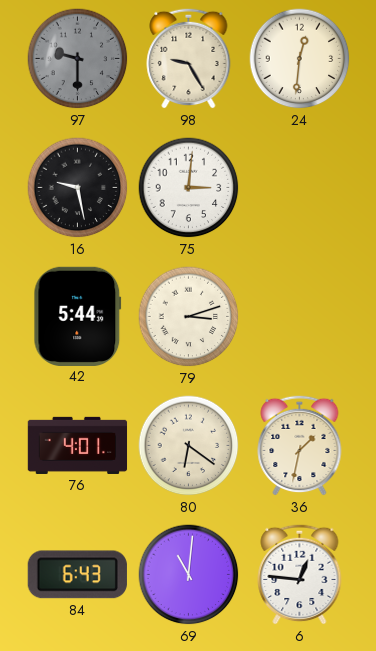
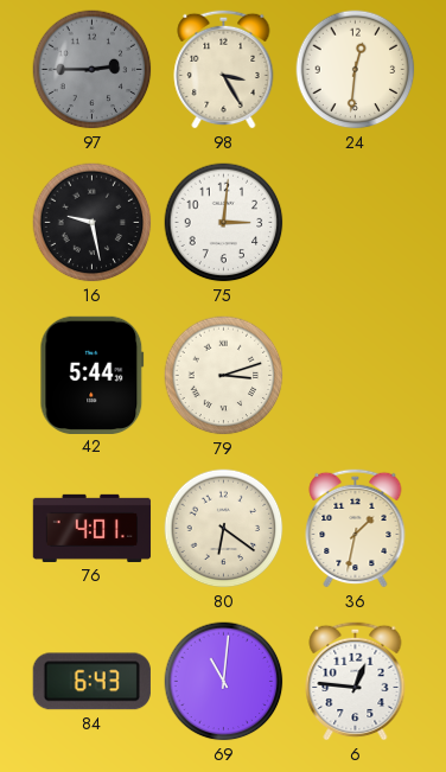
97: 9:30 -> 2:45
98: 9:25 -> 3:25
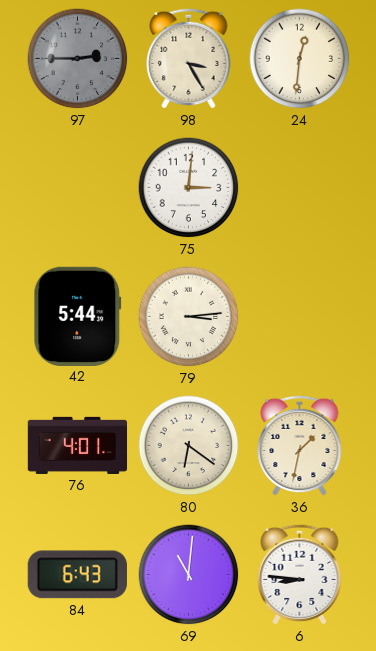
16: 9:28 -> none
79: 3:12 -> 3:14
6: 12:46 -> 8:46
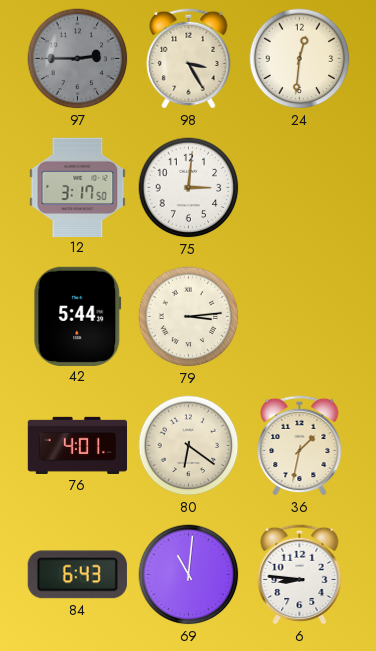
12: none -> 3:17
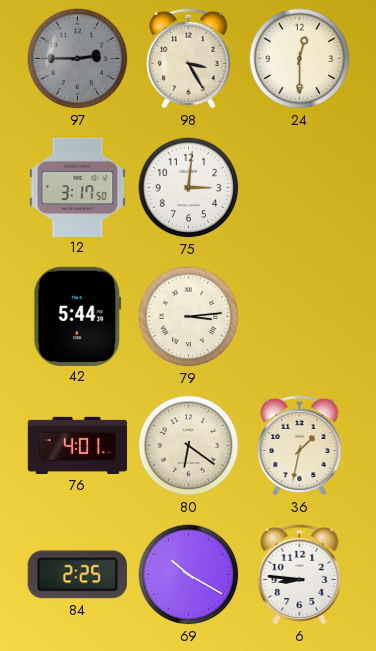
24: 12:31 -> 12:30
84: 6:43 -> 2:25
69: 11:01 -> 10:20
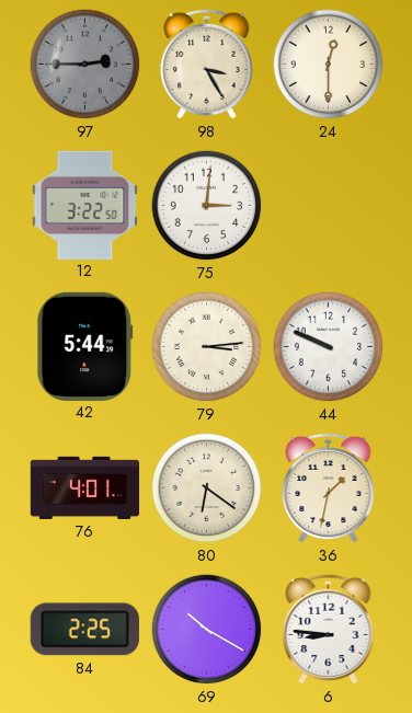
12: 3:17 -> 3:22
44: none -> 9:49
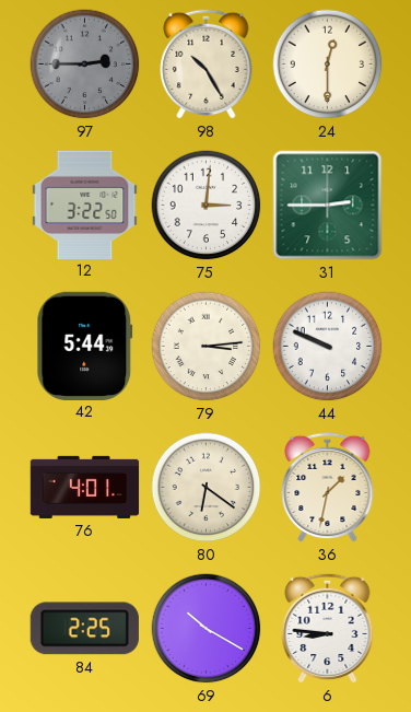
98: 3:25 -> 10:25
31: none -> 2:45
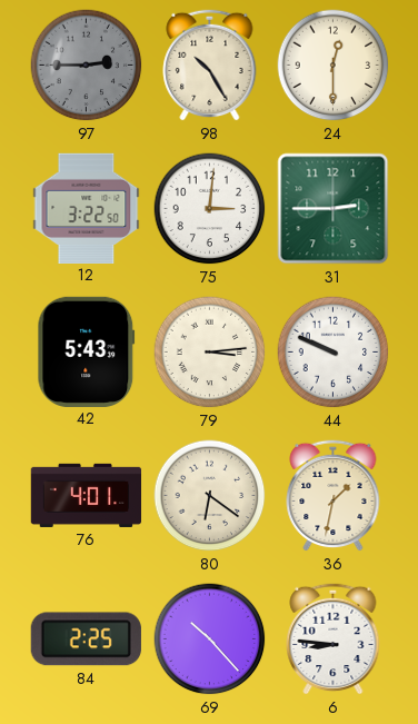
42: 5:44 -> 5:43
69: 10:20 -> 10:23
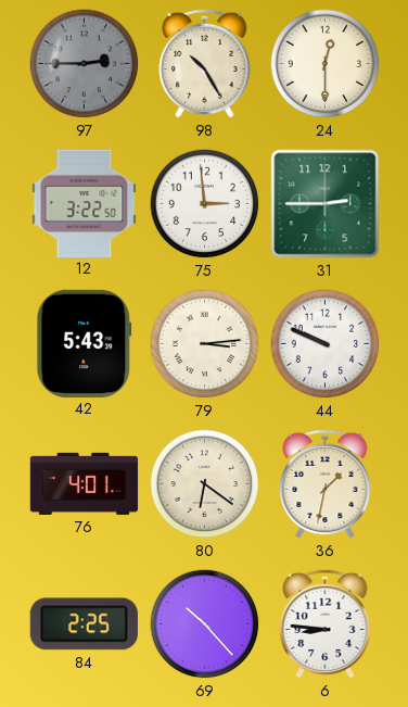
75: 3:01 -> 2:59
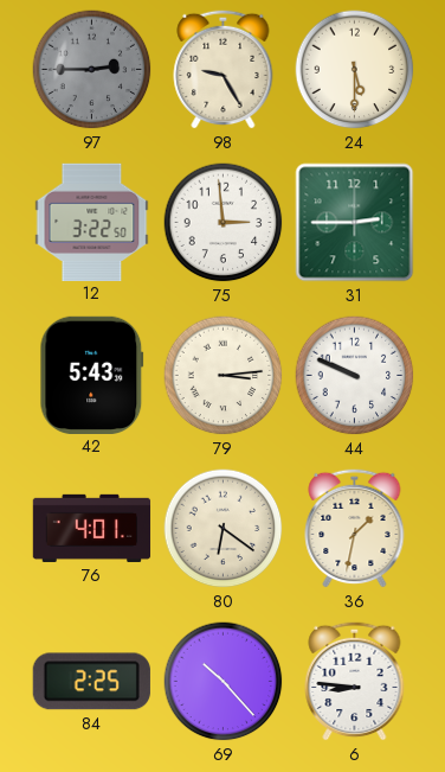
98: 10:25 -> 9:25
24: 12:30 -> 5:30
